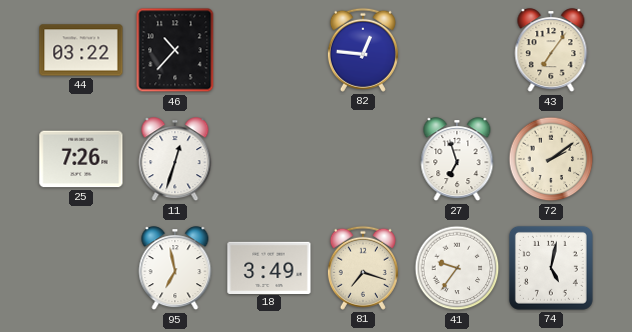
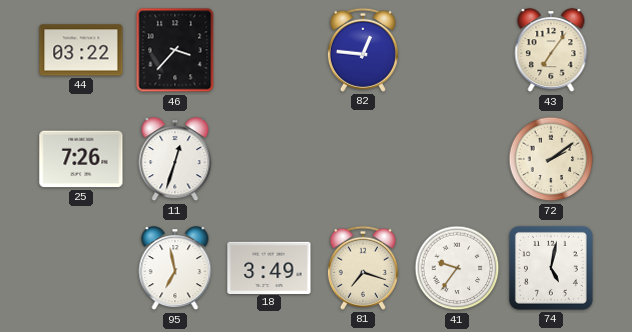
46: 10:37 -> 3:37
27: 6:57 -> none
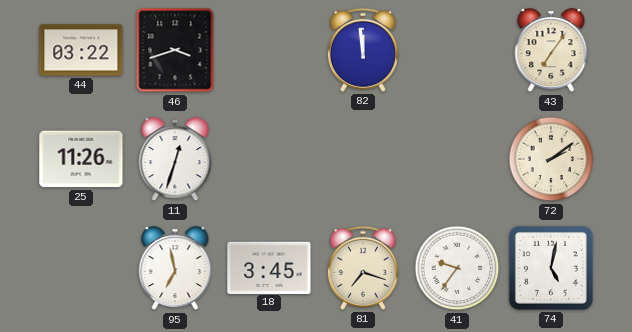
46: 3:37 -> 3:42
82: 12:46 -> 11:59
25: 7:26 -> 11:26
18: 3:49 -> 3:45
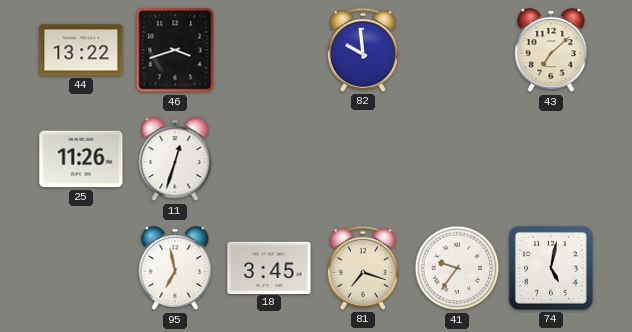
44: 03:22 -> 13:22
82: 11:59 -> 9:59
43: 7:06 -> 7:08
72: 2:09 -> none
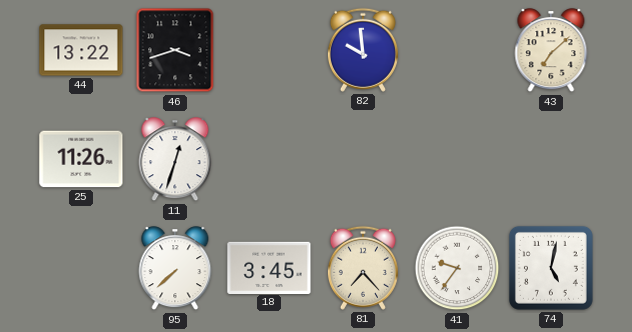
95: 6:58 -> 7:38
81: 7:18 -> 7:23
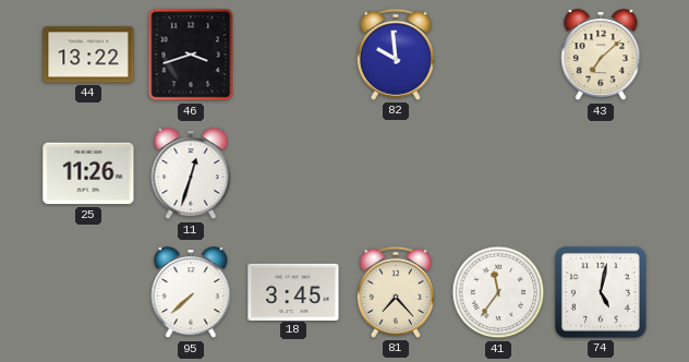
41: 9:36 -> 11:36
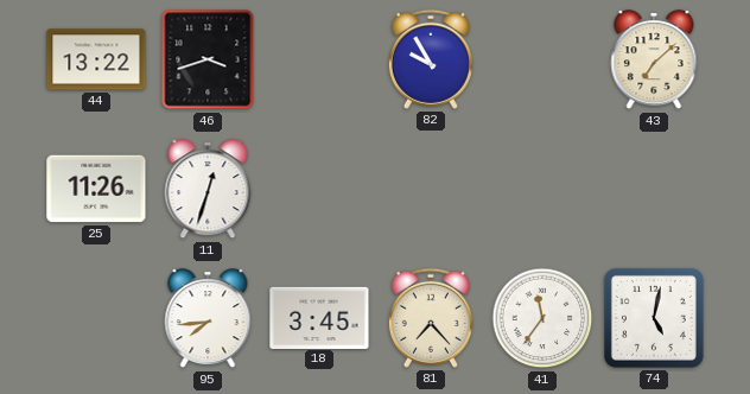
82: 9:59 -> 9:55
95: 7:38 -> 7:44
